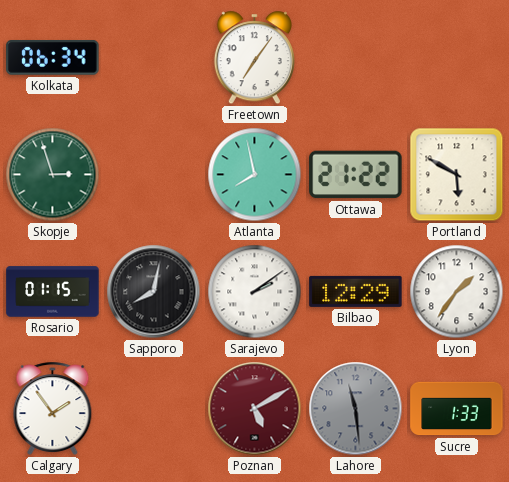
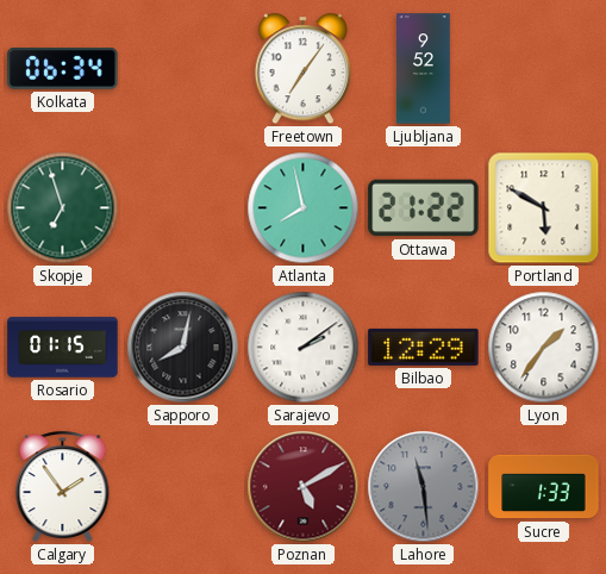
Ljubljana: none -> 9:52
Skopje: 2:57 -> 6:57
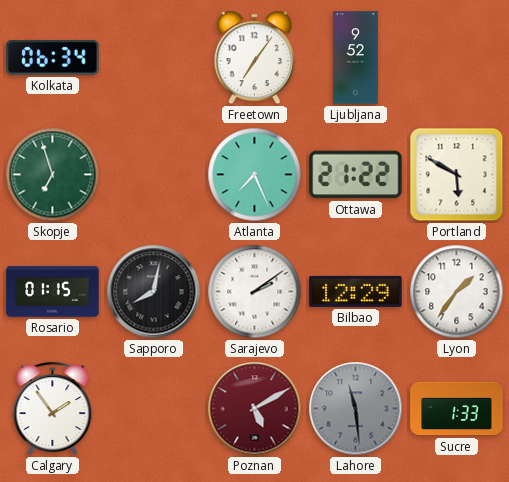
Atlanta: 7:58 -> 7:26
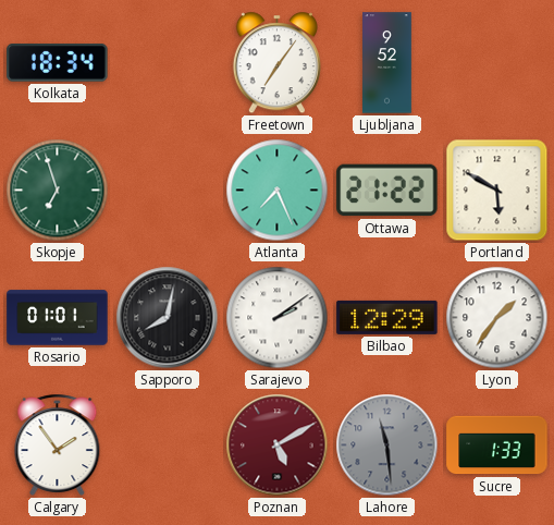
Kolkata: 06:34 -> 18:34
Rosario: 01:15 -> 01:01
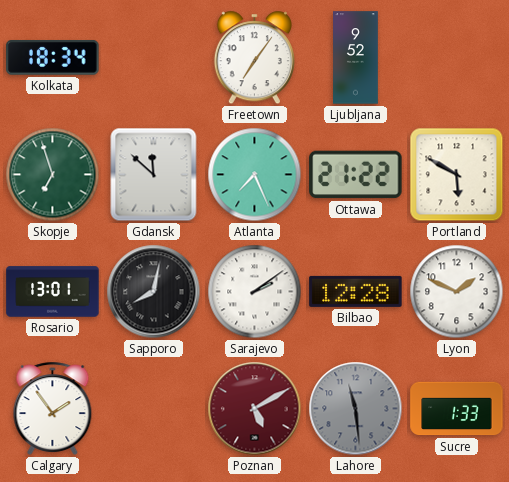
Gdansk: none -> 11:52
Rosario: 01:01 -> 13:01
Bilbao: 12:29 -> 12:28
Lyon: 1:36 -> 1:49
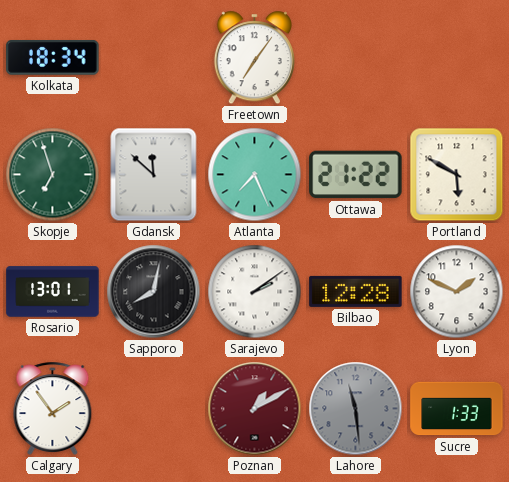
Ljubljana: 9:52 -> none
Poznan: 5:10 -> 1:10
